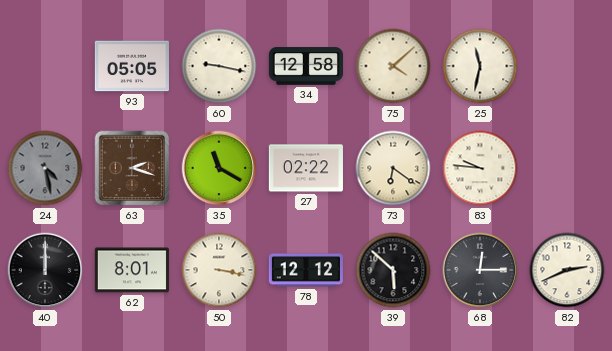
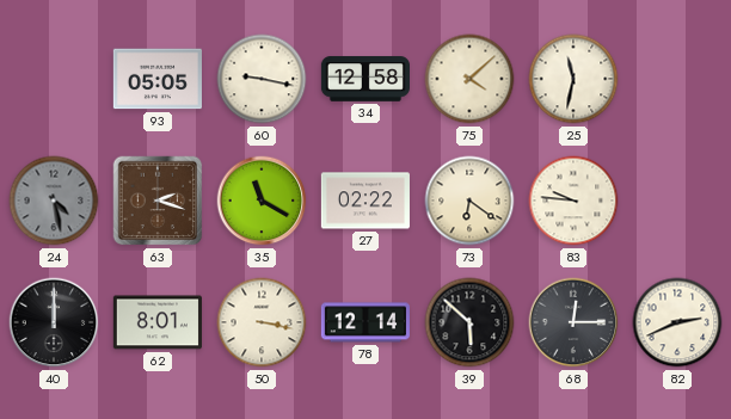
78: 12:12 -> 12:14
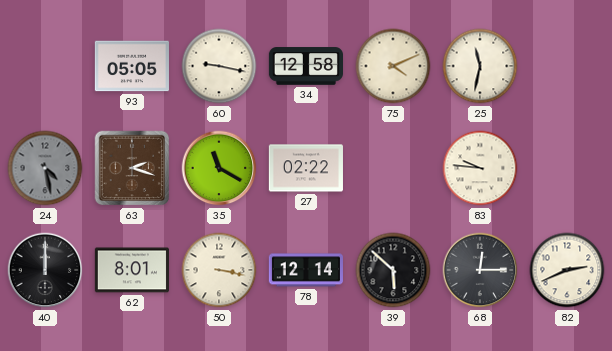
75: 4:08 -> 4:11
73: 6:21 -> none
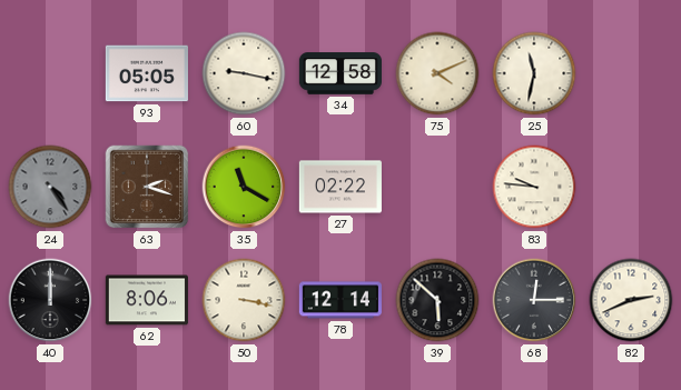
24: 4:28 -> 4:24
62: 8:01 -> 8:06
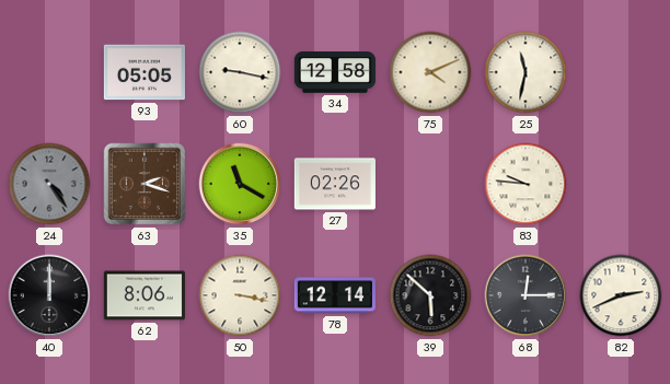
27: 02:22 -> 02:26
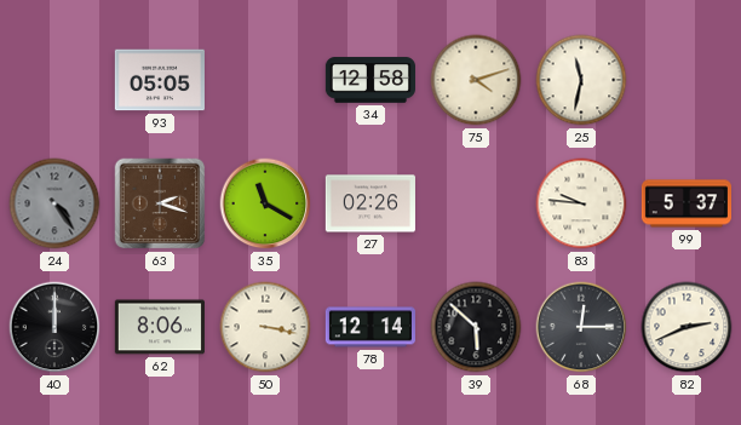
60: 9:17 -> none
75: 4:11 -> 4:12
99: none -> 5:37
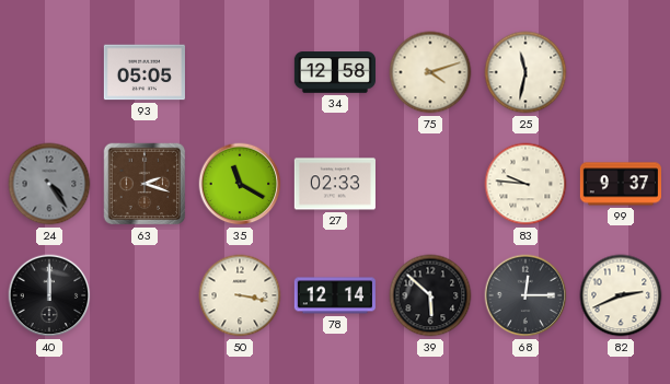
27: 02:26 -> 02:33
99: 5:37 -> 9:37
62: 8:06 -> none
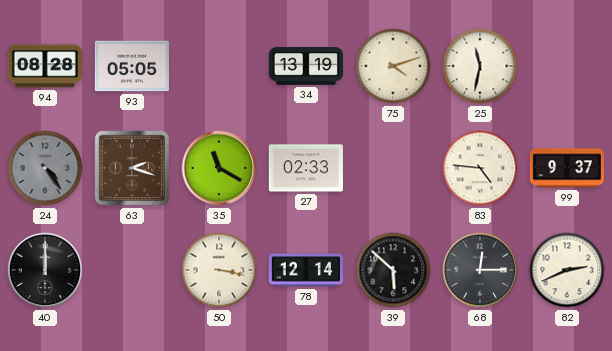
94: none -> 08:28
34: 12:58 -> 13:19
83: 9:46 -> 4:46
